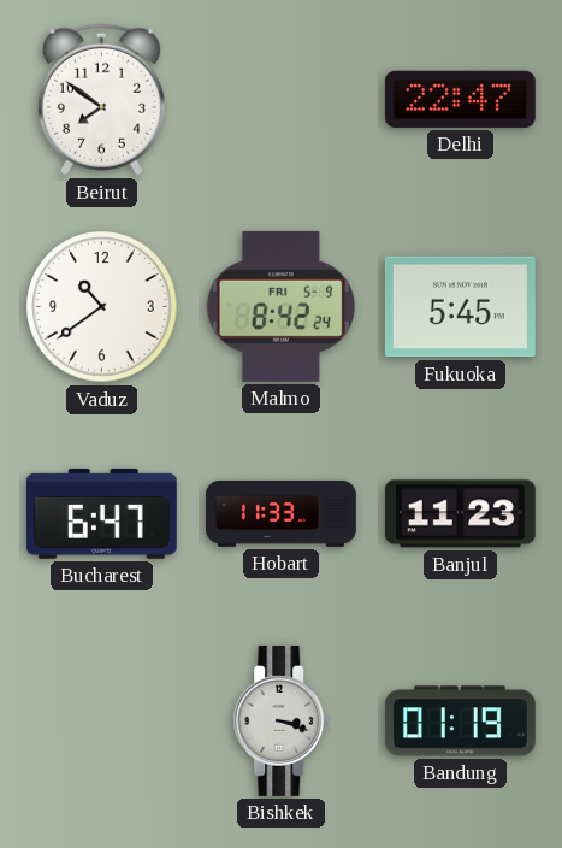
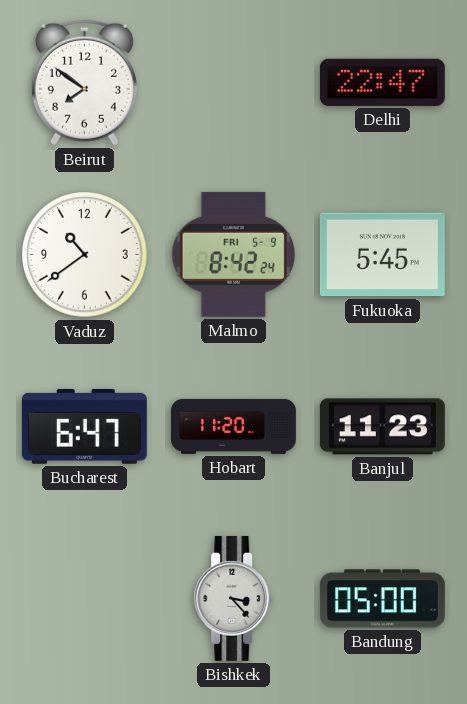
Hobart: 11:33 -> 11:20
Bishkek: 3:18 -> 3:23
Bandung: 01:19 -> 05:00
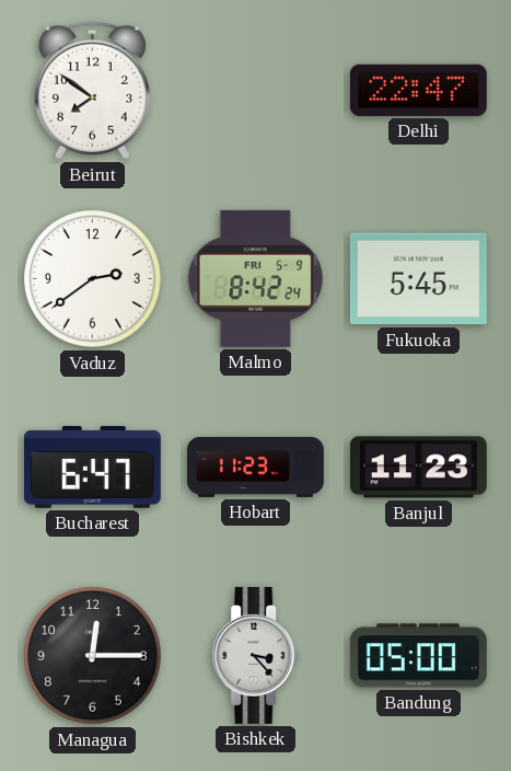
Vaduz: 10:39 -> 2:39
Hobart: 11:20 -> 11:23
Managua: none -> 12:15
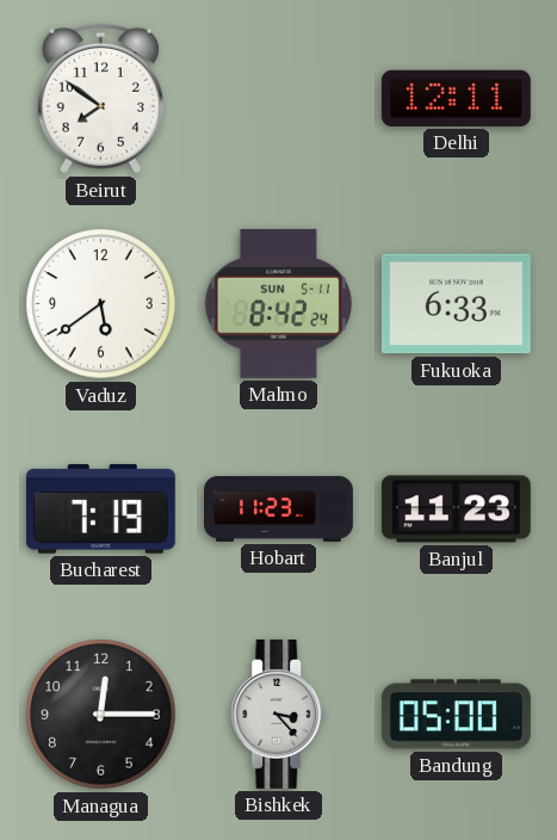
Delhi: 22:47 -> 12:11
Vaduz: 2:39 -> 5:39
Malmo date: FRI 5-9 -> SUN 5-11
Fukuoka: 5:45 -> 6:33
Bucharest: 6:47 -> 7:19
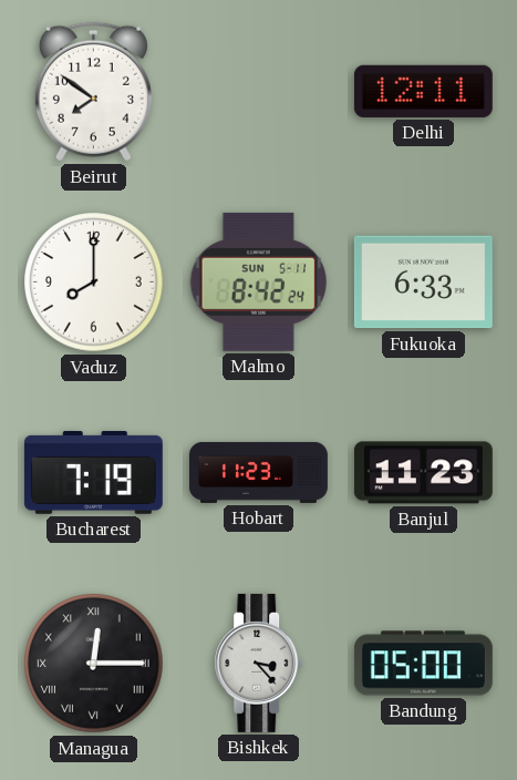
Vaduz: 5:39 -> 8:00
Managua numerals: Arabic -> Roman
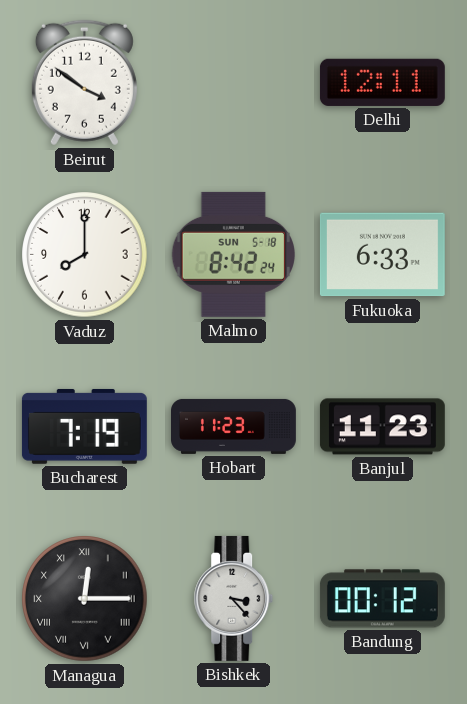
Beirut: 7:51 -> 3:51
Malmo date: SUN 5-11 -> SUN 5-18
Bandung: 05:00 -> 00:12
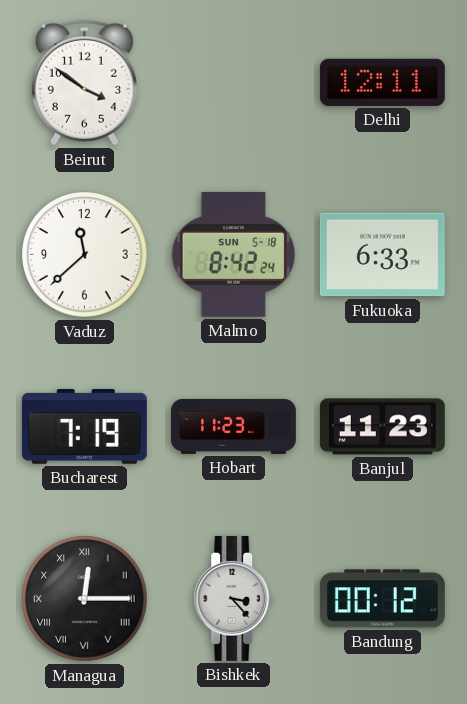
Vaduz: 8:00 -> 11:38
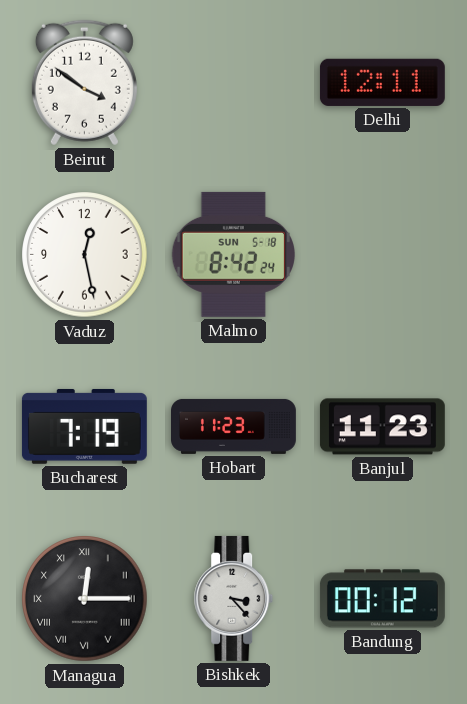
Vaduz: 11:38 -> 12:28
Fukuoka: 6:33 -> none
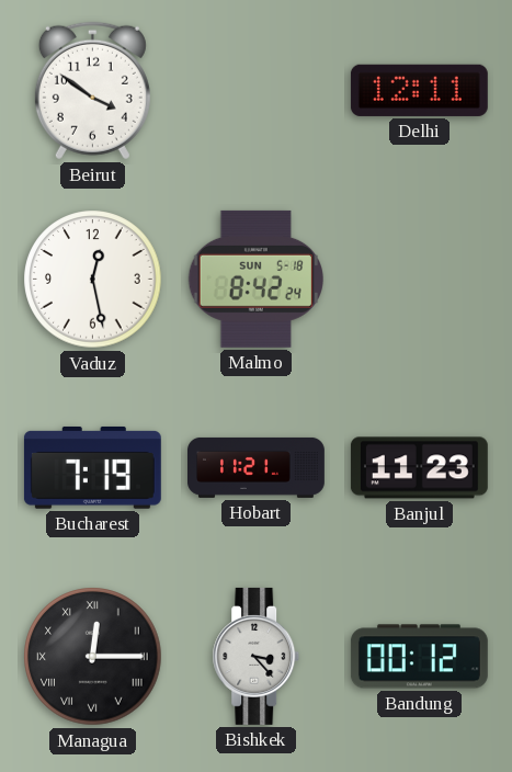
Hobart: 11:23 -> 11:21
